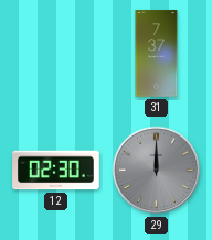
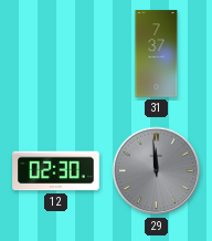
29: 12:00 -> 11:59
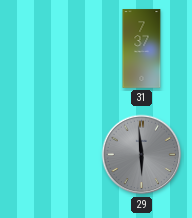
12: 02:30 -> none
29: 11:59 -> 5:59
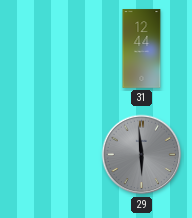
31: 7:37 -> 12:44
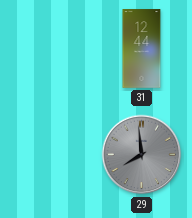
29: 5:59 -> 7:59
